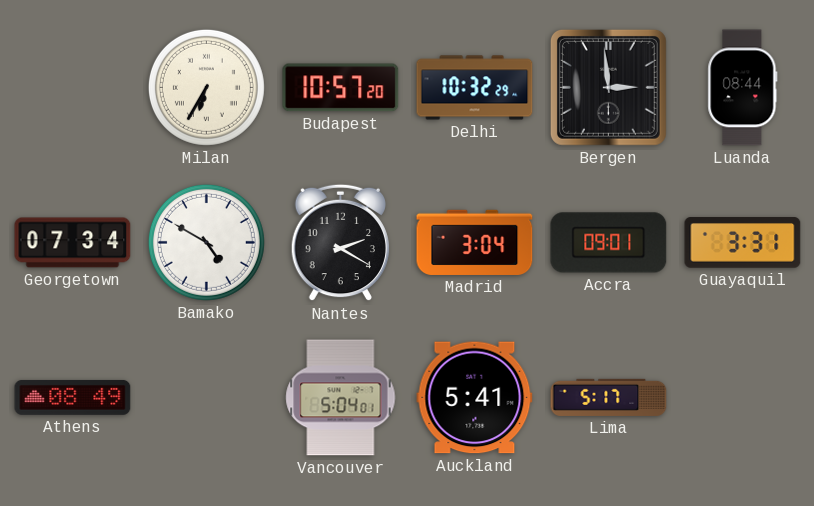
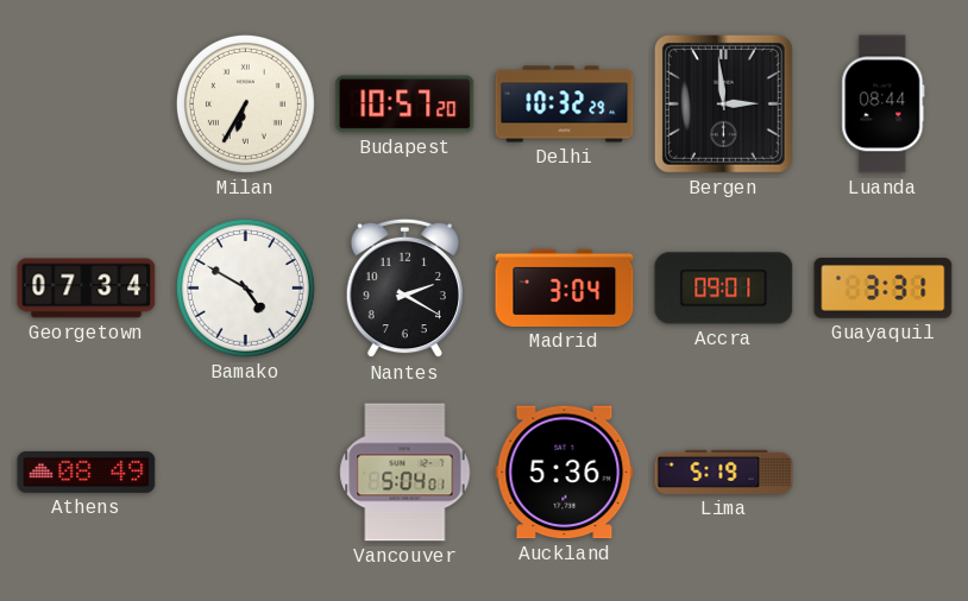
Auckland: 5:41 -> 5:36
Lima: 5:17 -> 5:19
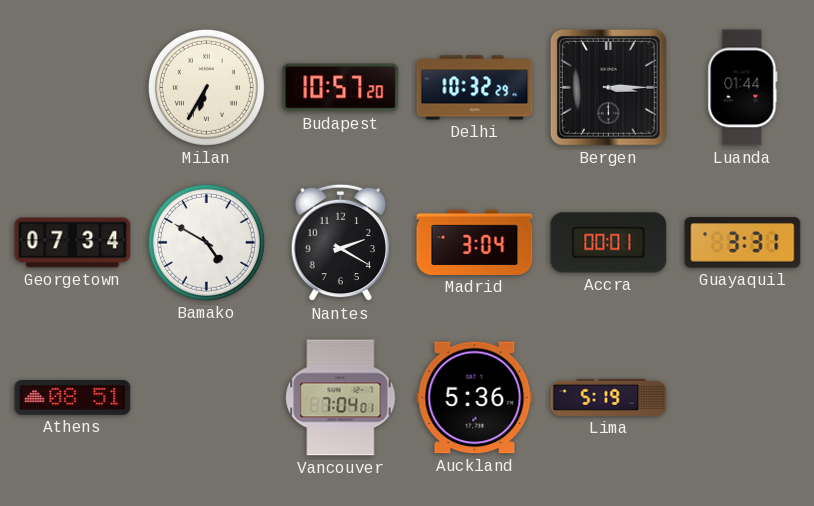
Bergen: 2:59 -> 3:15
Luanda: 08:44 -> 01:44
Accra: 09:01 -> 00:01
Athens: 08:49 -> 08:51
Vancouver: 5:04 -> 7:04
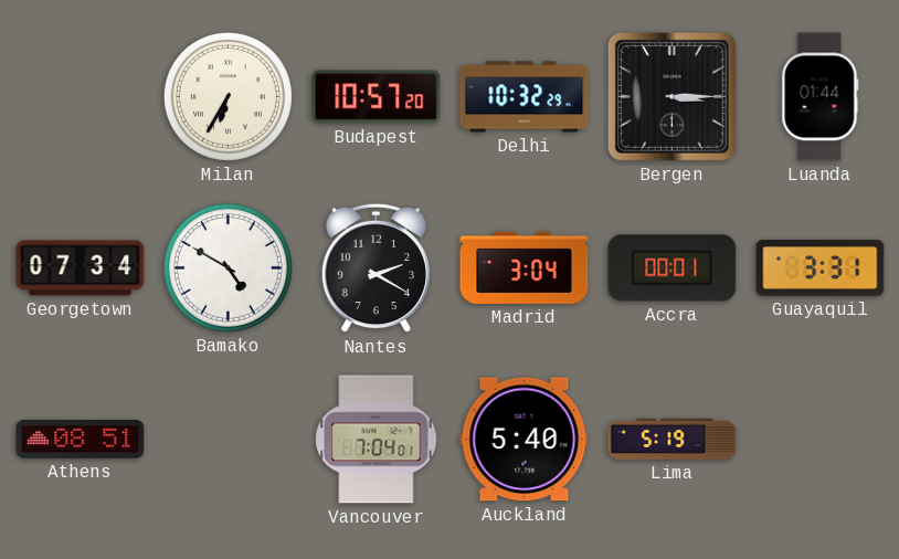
Auckland: 5:36 -> 5:40
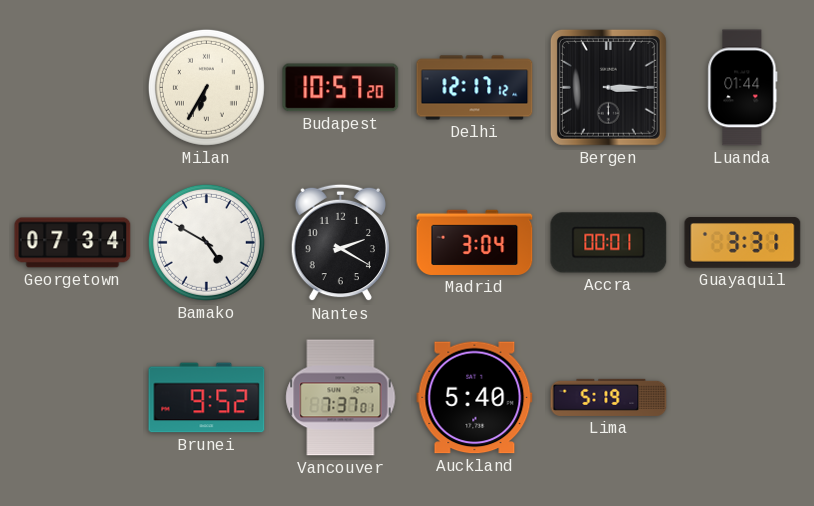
Delhi: 10:32 -> 12:17
Athens: 08:51 -> none
Brunei: none -> 9:52
Vancouver: 7:04 -> 7:37
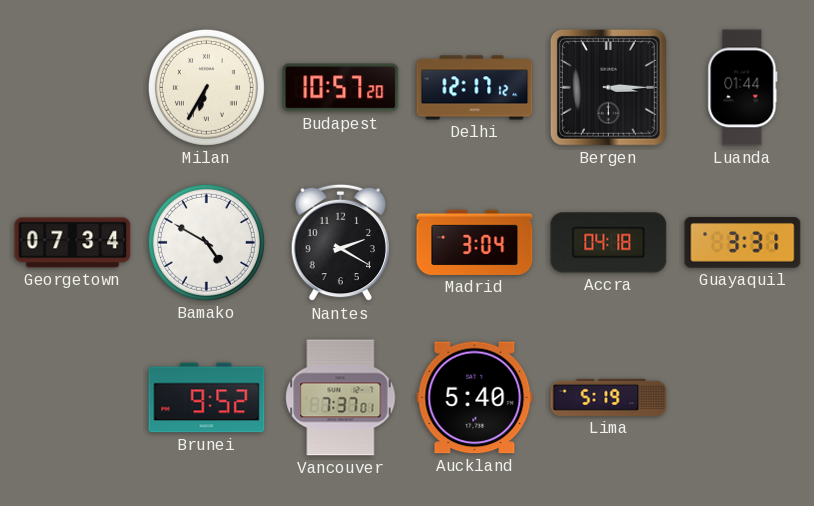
Accra: 00:01 -> 04:18
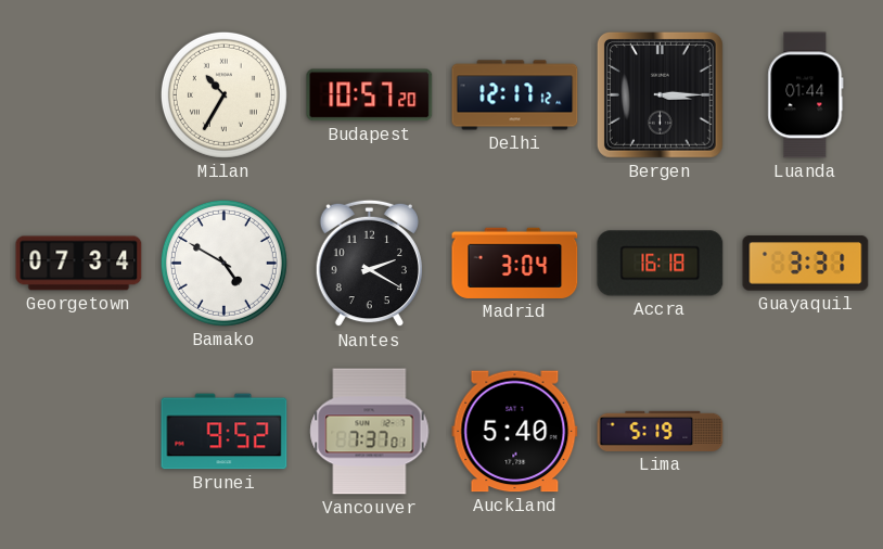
Milan: 6:35 -> 10:35
Accra: 04:18 -> 16:18
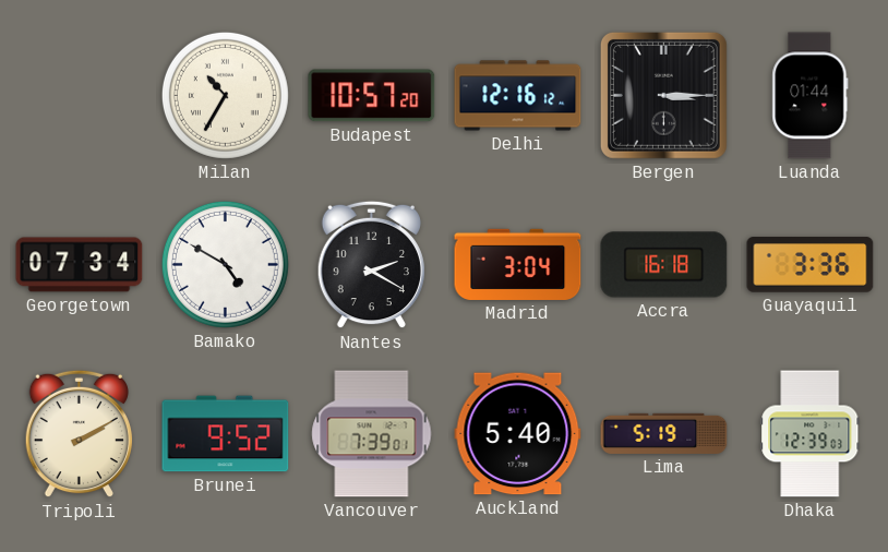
Delhi: 12:17 -> 12:16
Guayaquil: 3:31 -> 3:36
Tripoli: none -> 2:10
Vancouver: 7:37 -> 7:39
Dhaka: none -> 12:39
